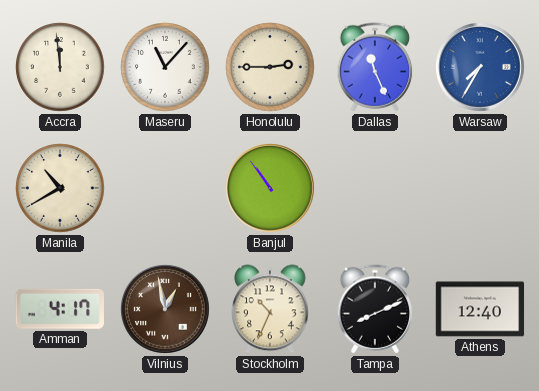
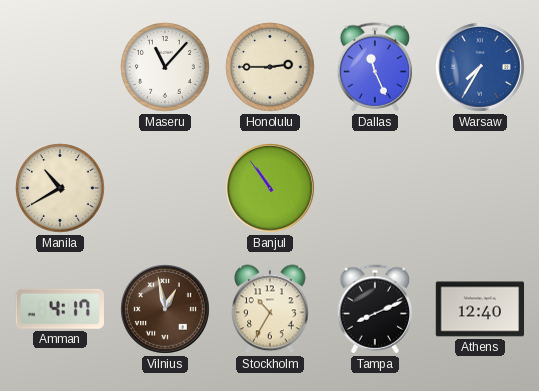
Accra: 11:59 -> none
Stockholm: 10:34 -> 10:35
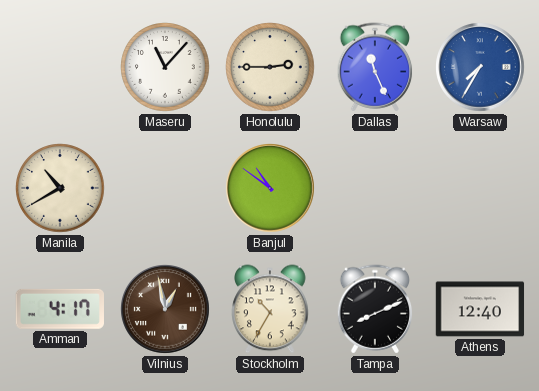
Banjul: 10:54 -> 10:51
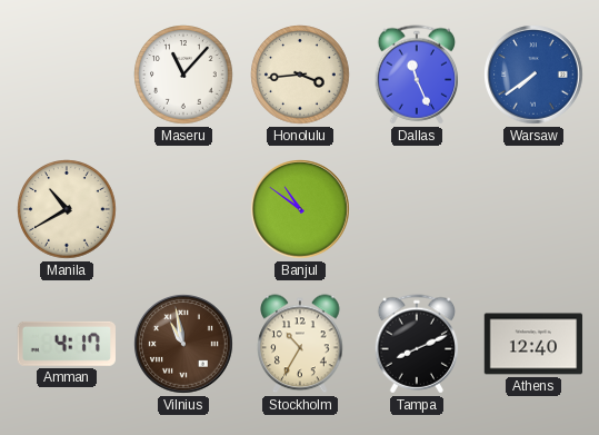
Honolulu: 2:45 -> 3:44
Warsaw: 7:35 -> 7:39
Vilnius: 12:58 -> 10:58
